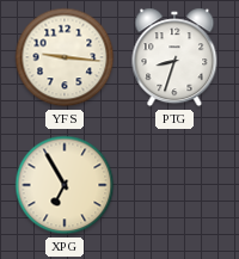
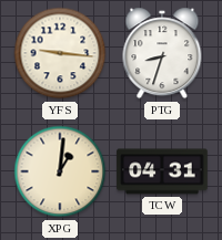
XPG: 6:55 -> 1:01
TCW: none -> 04:31
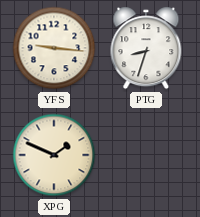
XPG: 1:01 -> 1:49
TCW: 04:31 -> none
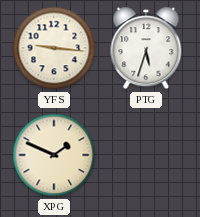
PTG: 8:33 -> 5:33
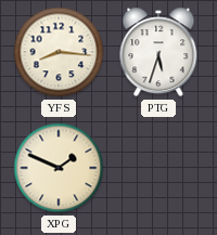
YFS: 9:16 -> 8:16
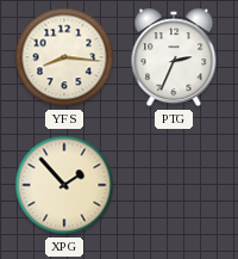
PTG: 5:33 -> 2:34
XPG: 1:49 -> 1:53
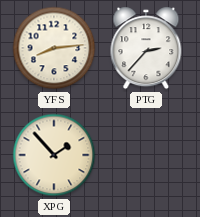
YFS: 8:16 -> 8:14
PTG: 2:34 -> 2:37
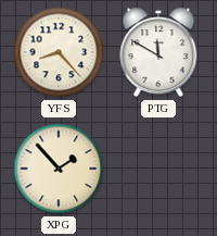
YFS: 8:14 -> 8:23
PTG: 2:37 -> 11:50
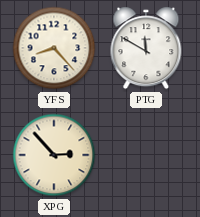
XPG: 1:53 -> 2:53
